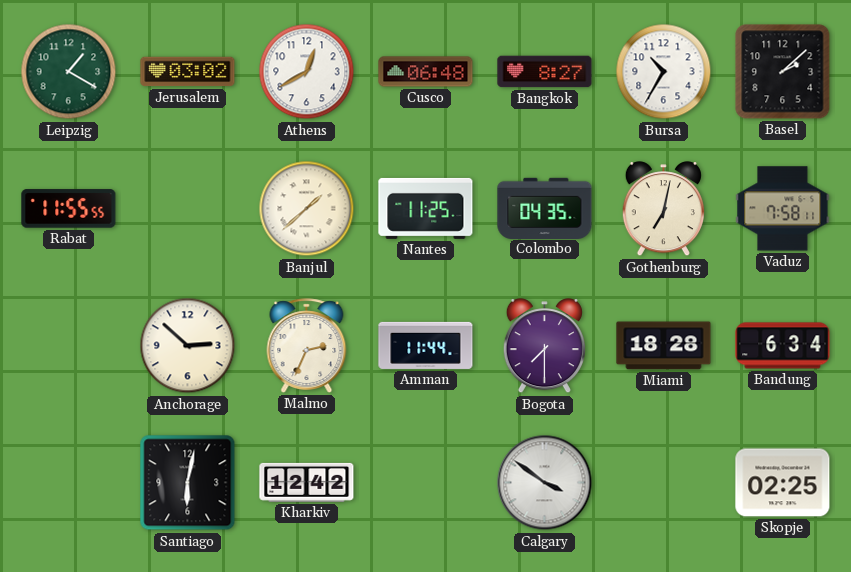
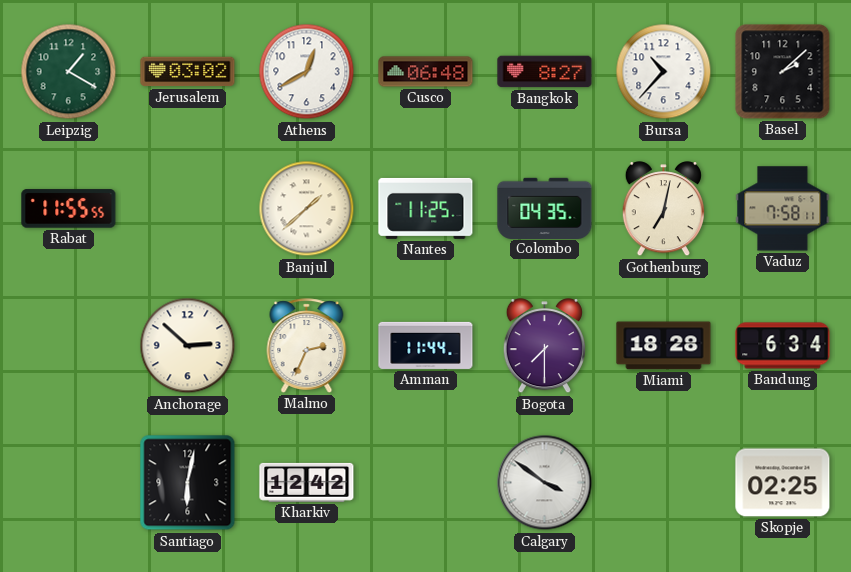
Bursa: 10:35 -> 10:37
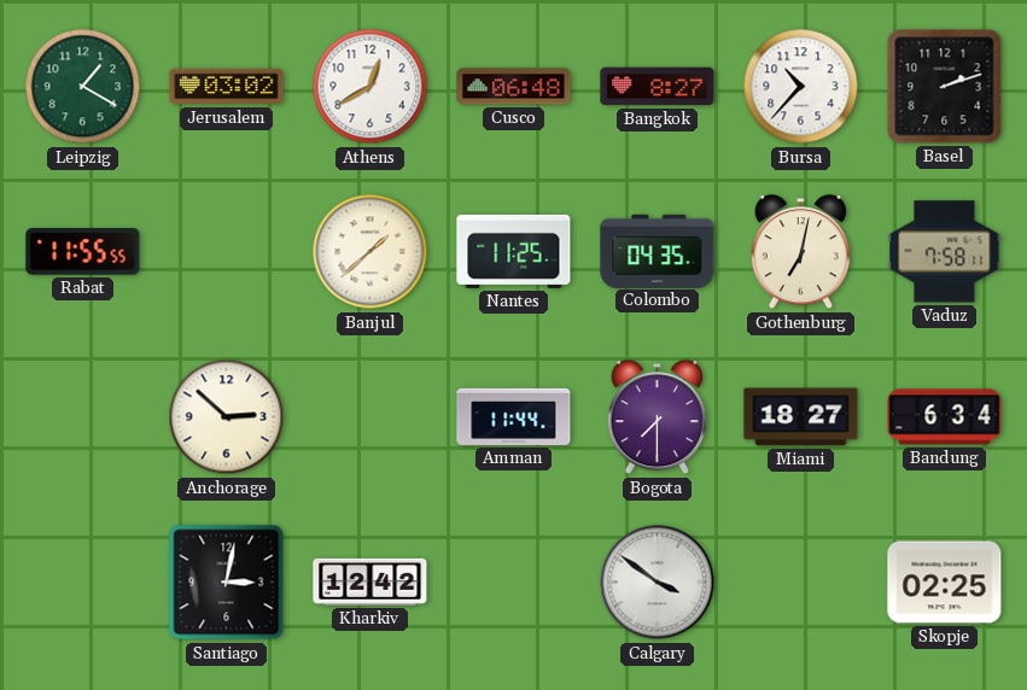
Basel: 2:08 -> 2:12
Malmo: 2:34 -> none
Miami: 18:28 -> 18:27
Santiago: 6:02 -> 3:02
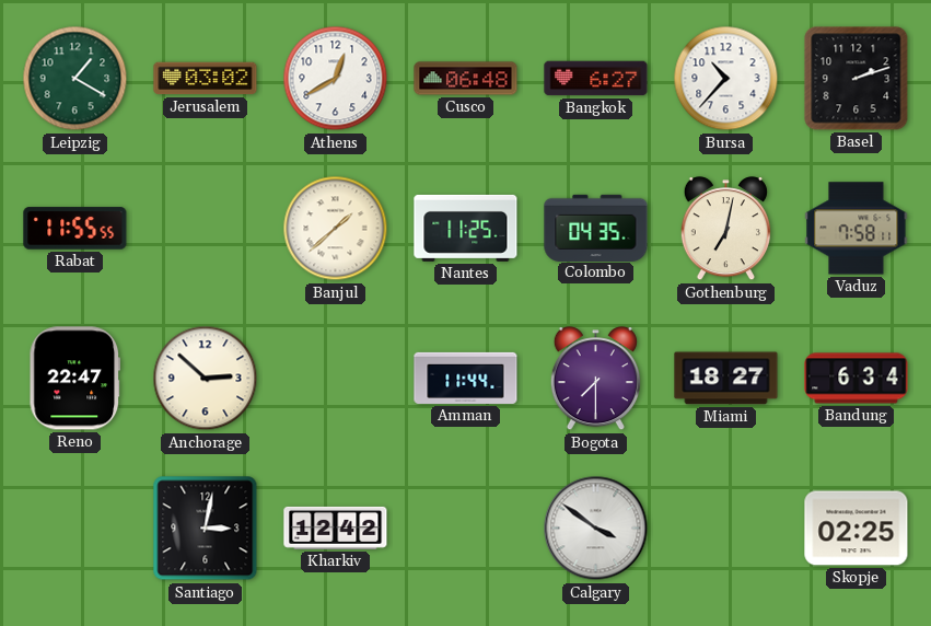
Bangkok: 8:27 -> 6:27
Reno: none -> 22:47
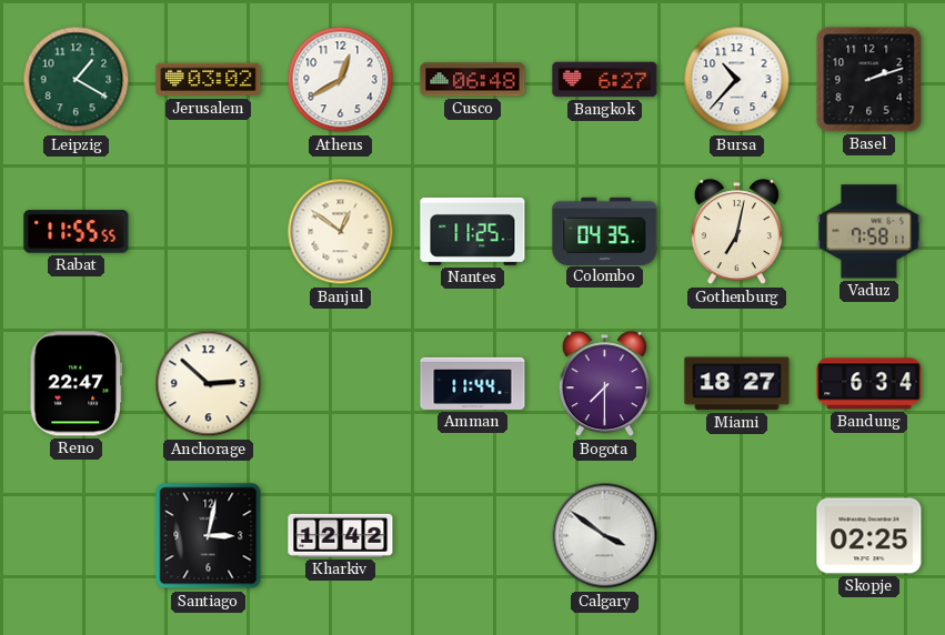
Banjul: 1:38 -> 12:51
